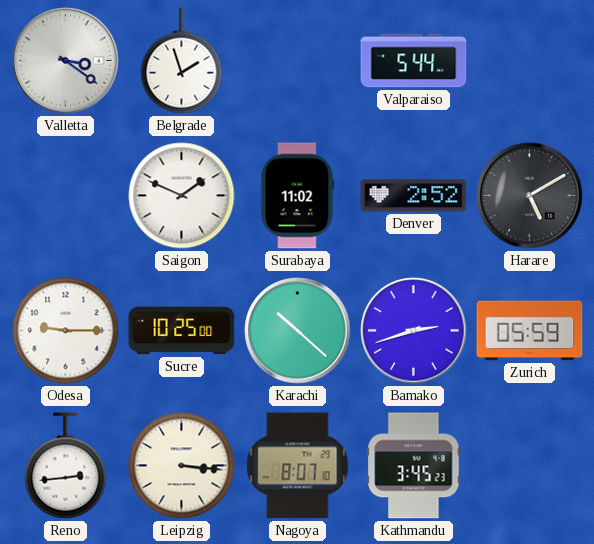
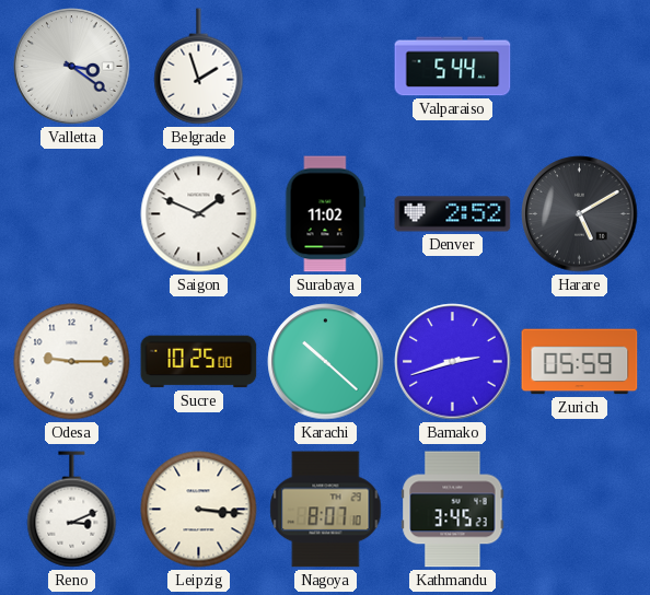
Reno: 2:44 -> 3:11
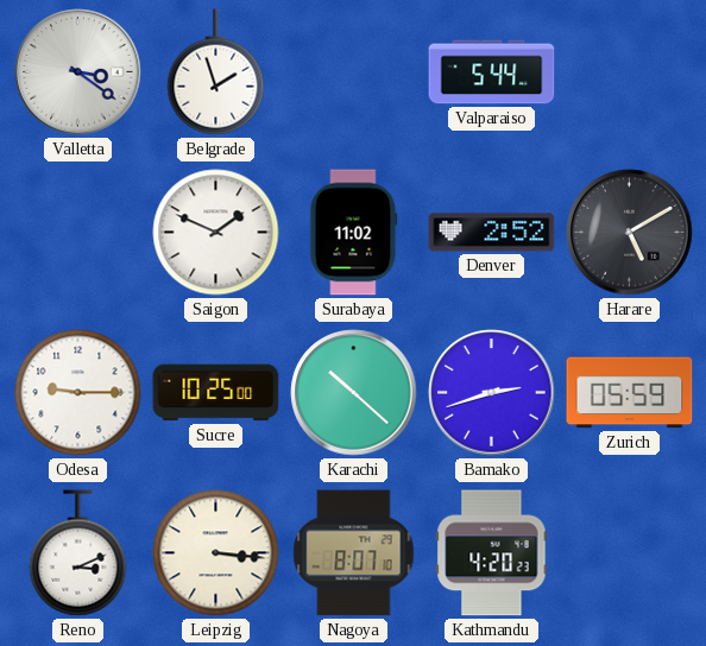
Kathmandu: 3:45 -> 4:20
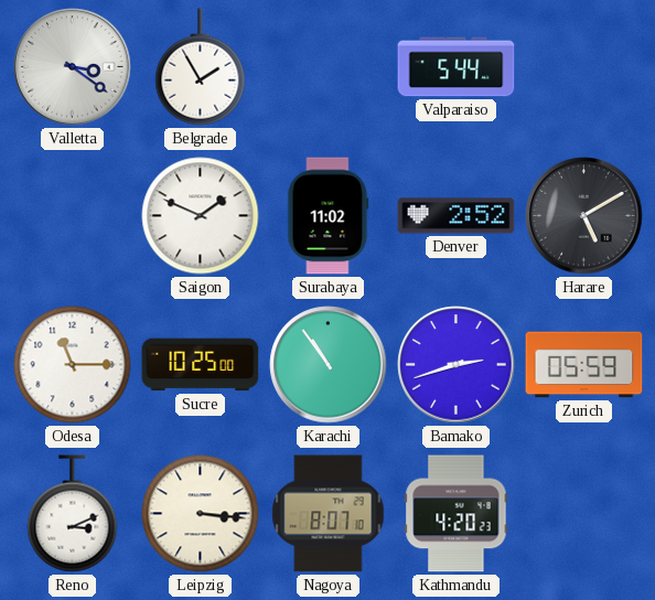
Belgrade: 1:57 -> 1:55
Odesa: 9:15 -> 11:15
Karachi: 10:22 -> 10:54
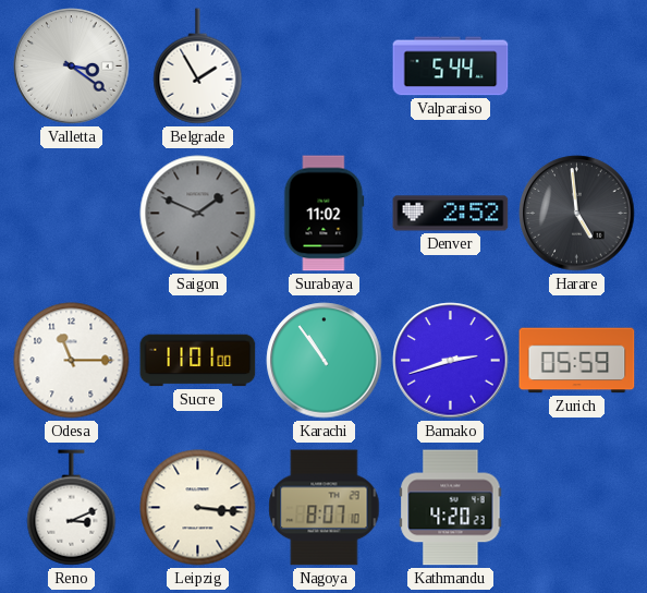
Saigon dial: white -> grey
Harare: 5:10 -> 4:59
Sucre: 10:25 -> 11:01
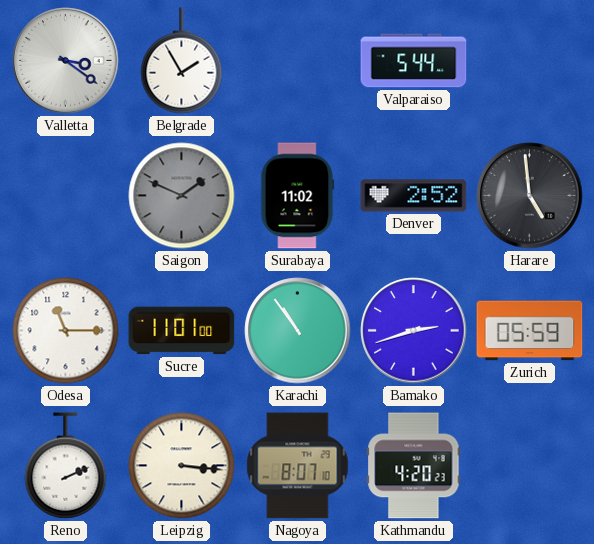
Reno: 3:11 -> 2:11
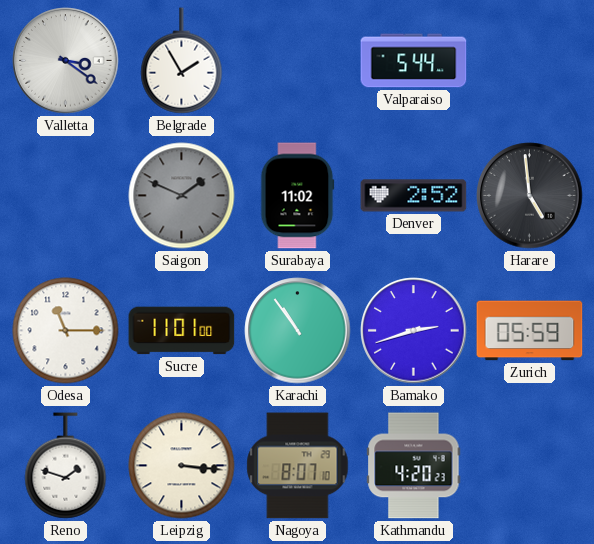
Reno: 2:11 -> 1:48
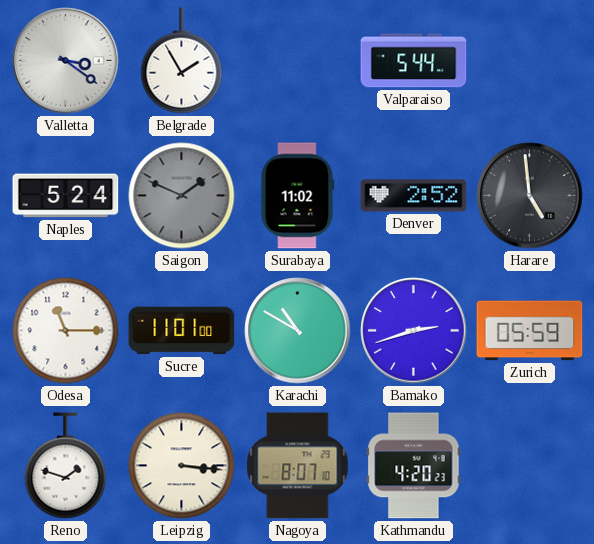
Naples: none -> 5:24
Karachi: 10:54 -> 10:50
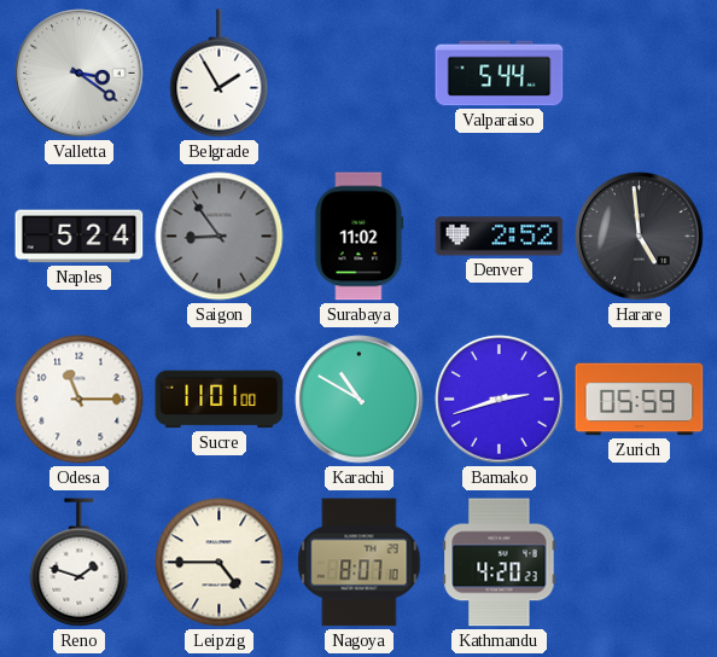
Saigon: 1:49 -> 8:54
Leipzig: 3:16 -> 4:45
